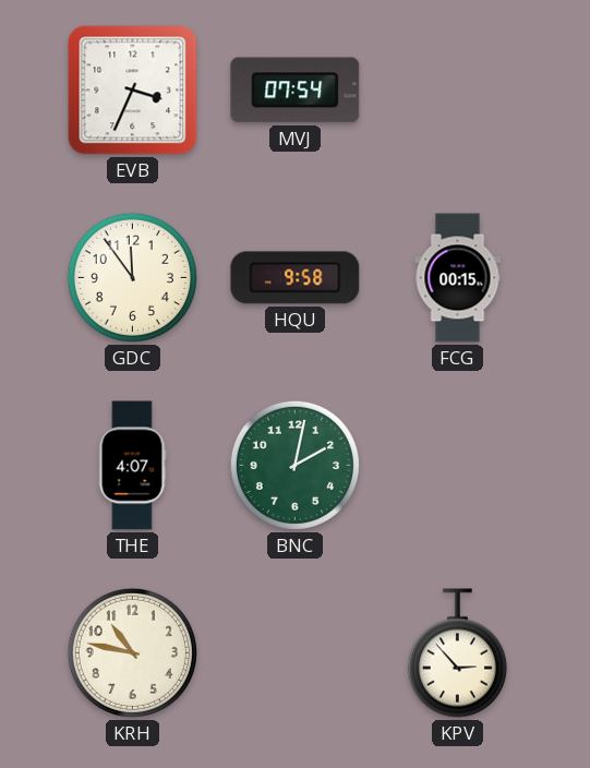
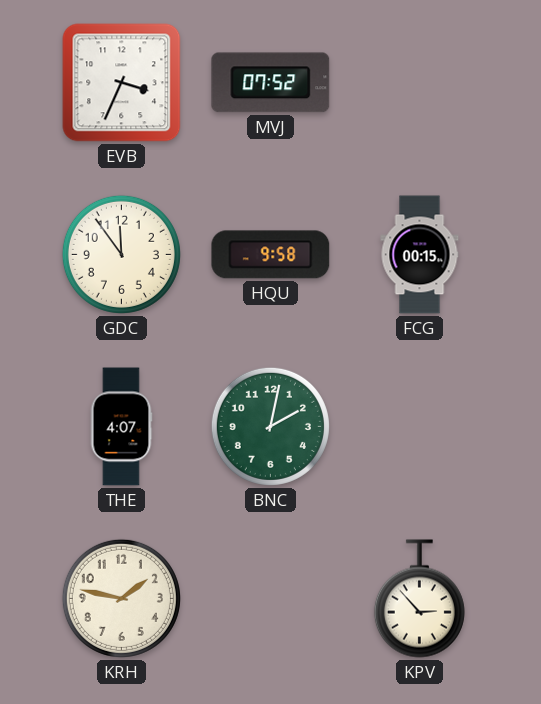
MVJ: 07:54 -> 07:52
KRH: 10:47 -> 1:47
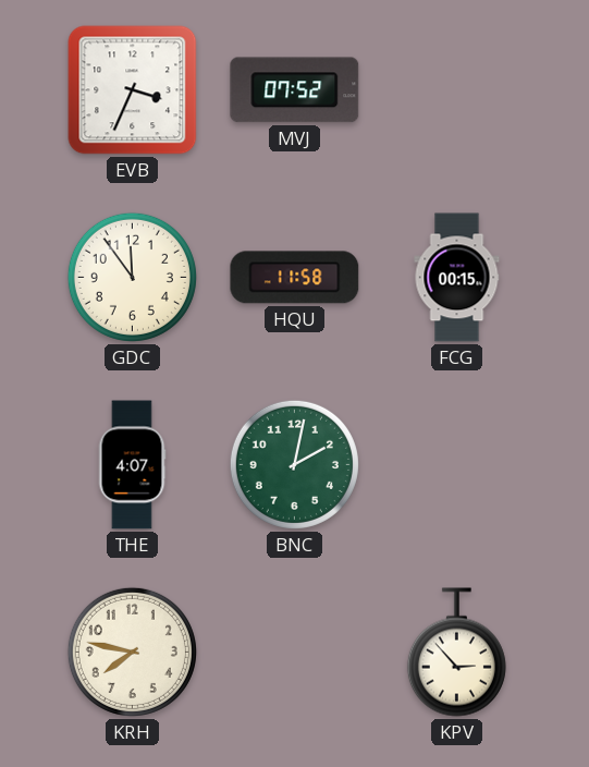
HQU: 9:58 -> 11:58
KRH: 1:47 -> 7:47
